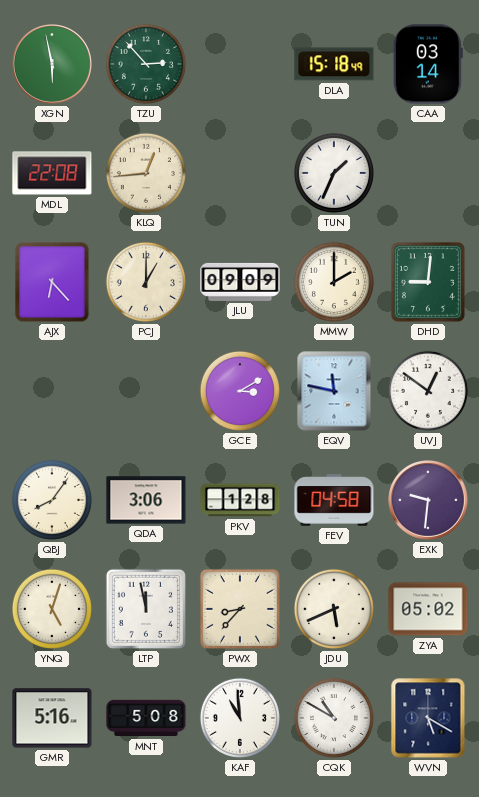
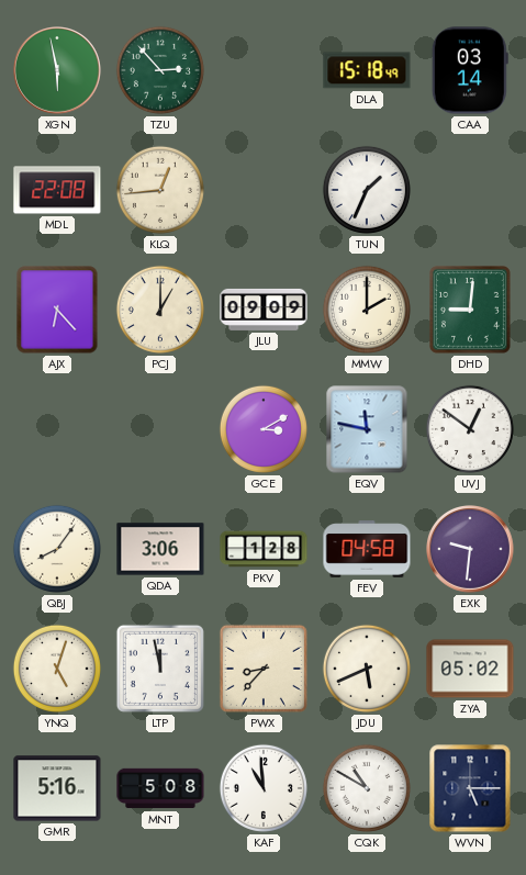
WVN: 5:20 -> 5:15
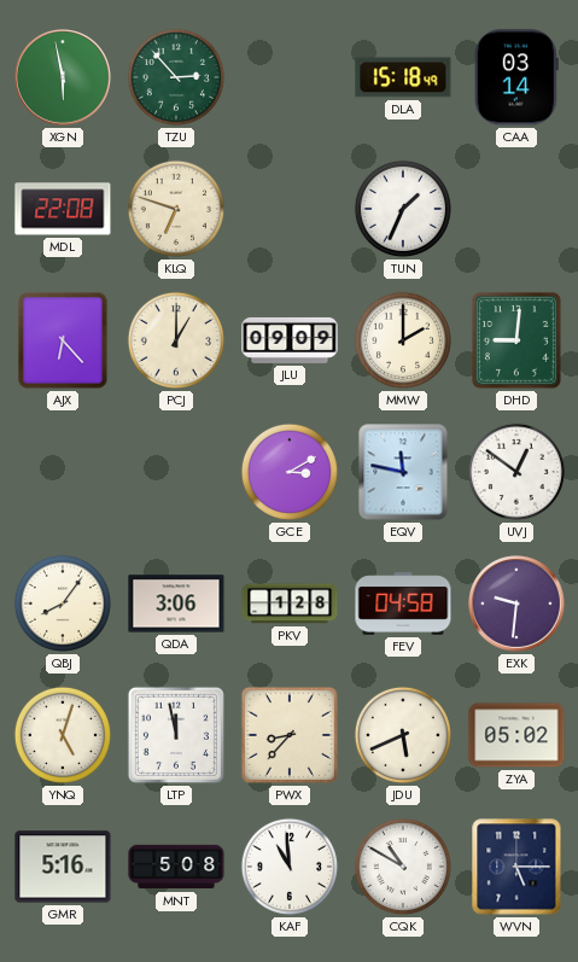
KLQ: 12:44 -> 6:48
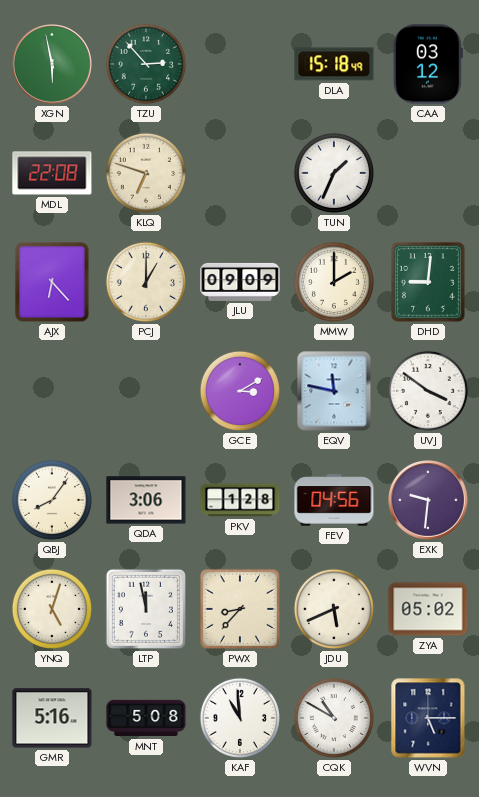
CAA: 03:14 -> 03:12
UVJ: 12:51 -> 3:51
FEV: 04:58 -> 04:56
